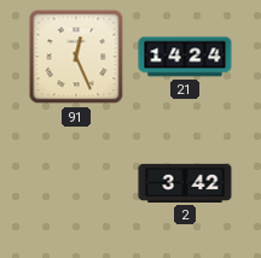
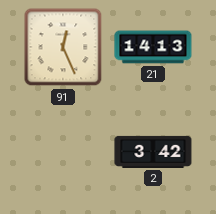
21: 14:24 -> 14:13
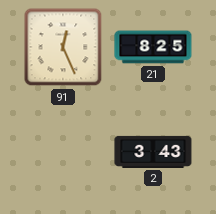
21: 14:13 -> 8:25
2: 3:42 -> 3:43
